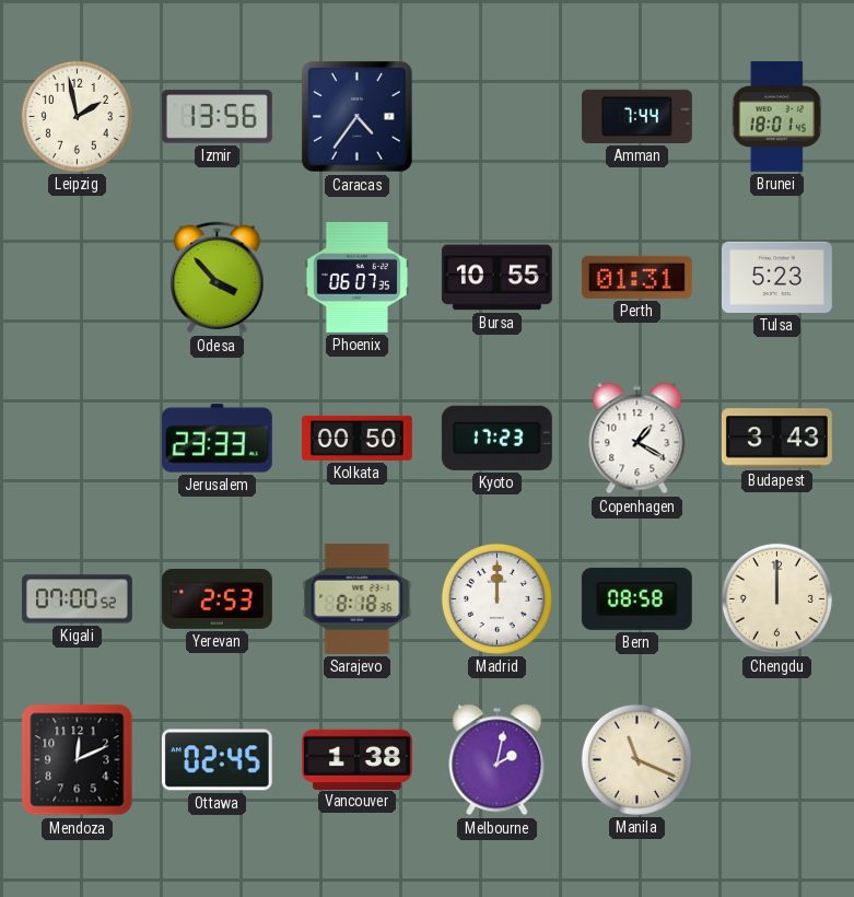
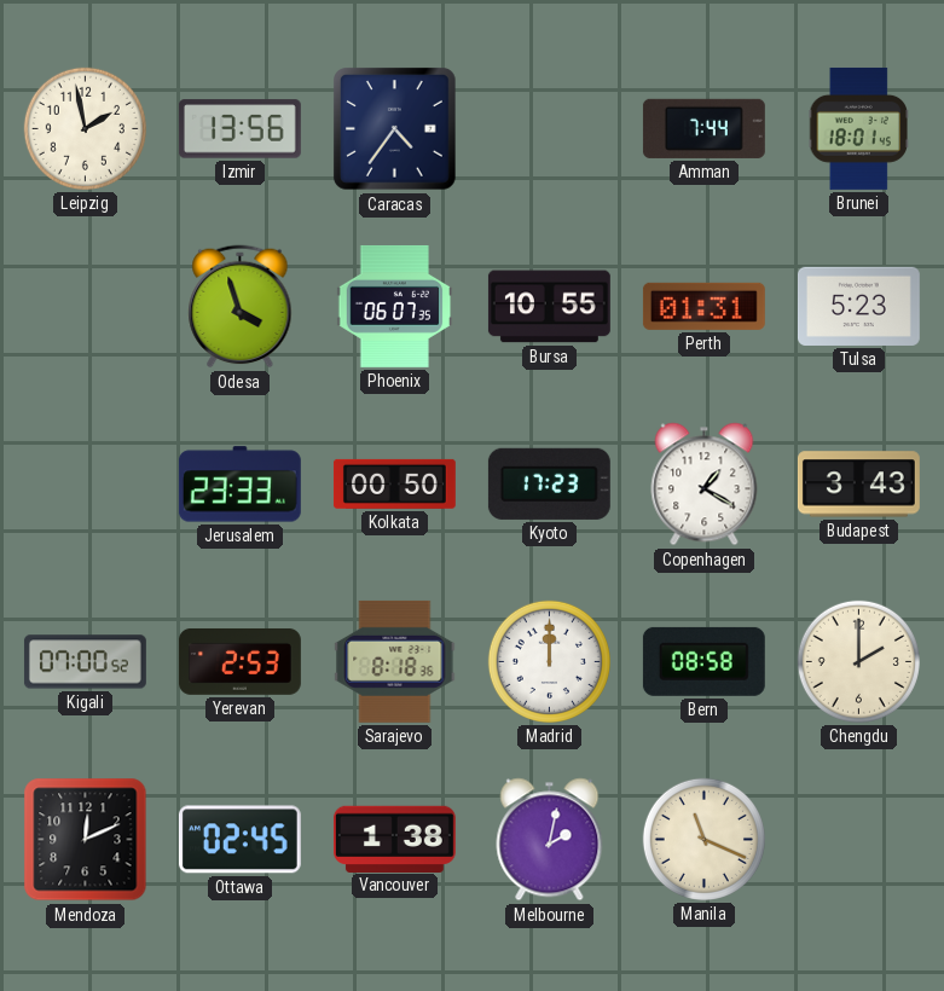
Odesa: 3:53 -> 3:57
Chengdu: 12:00 -> 2:00
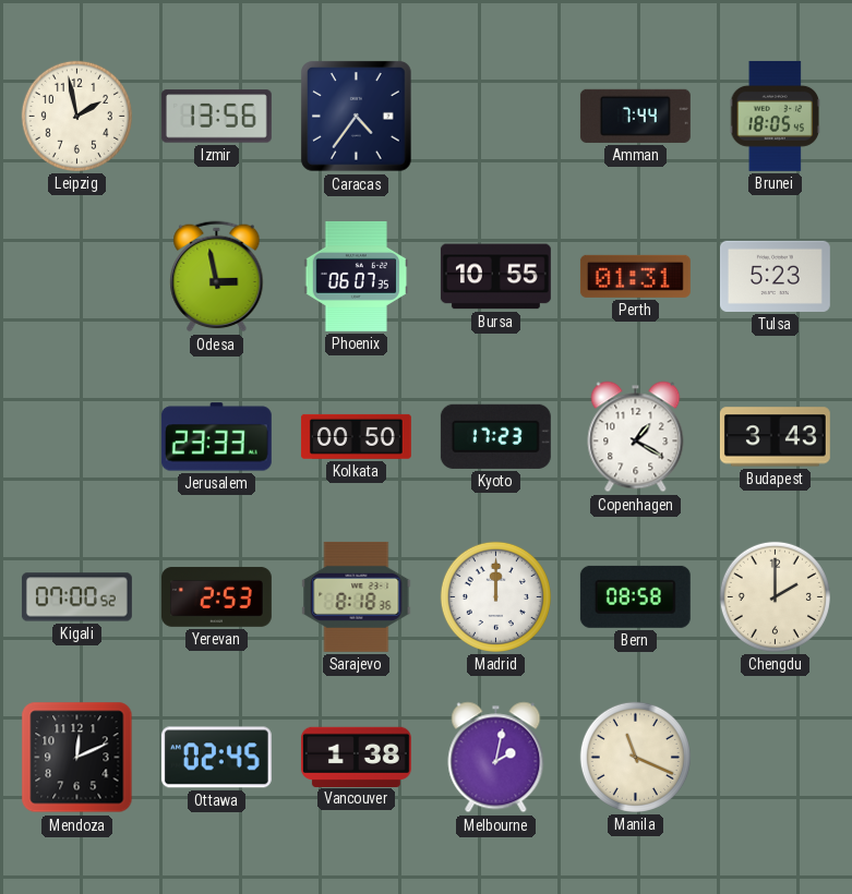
Brunei: 18:01 -> 18:05
Odesa: 3:57 -> 2:58
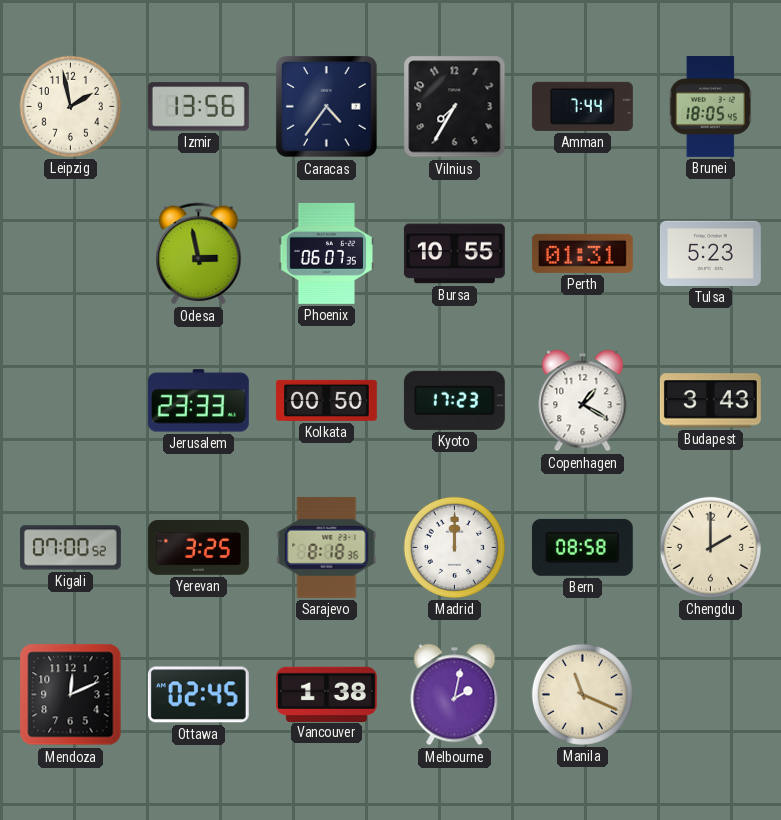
Vilnius: none -> 7:35
Yerevan: 2:53 -> 3:25
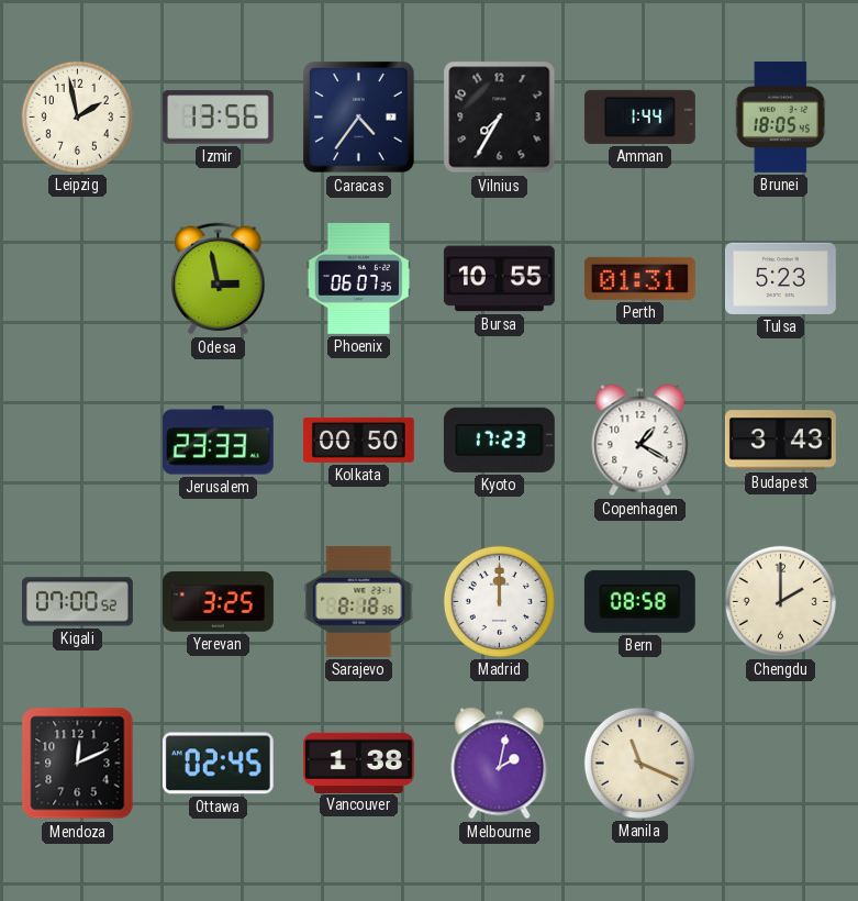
Amman: 7:44 -> 1:44
